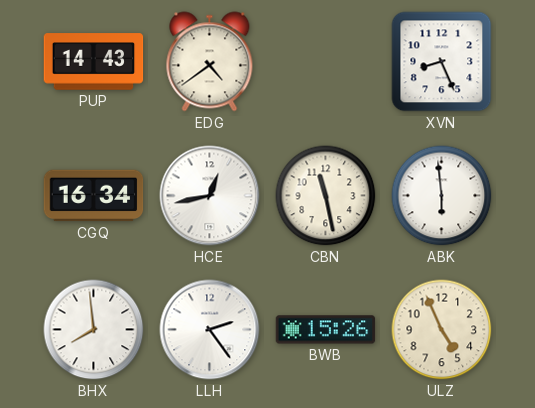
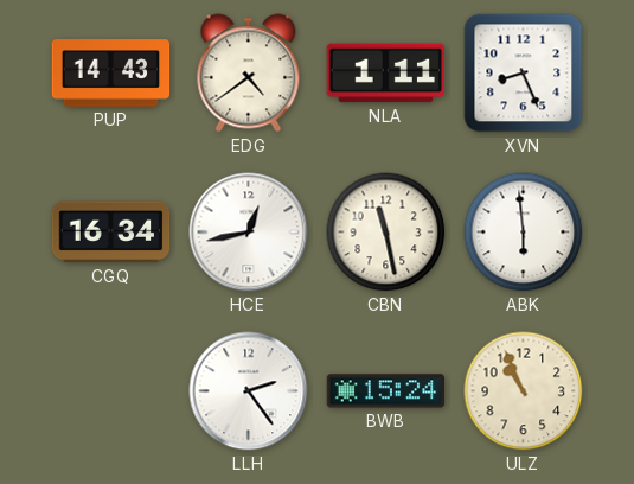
NLA: none -> 1:11
BHX: 7:59 -> none
BWB: 15:26 -> 15:24
ULZ: 4:56 -> 10:56
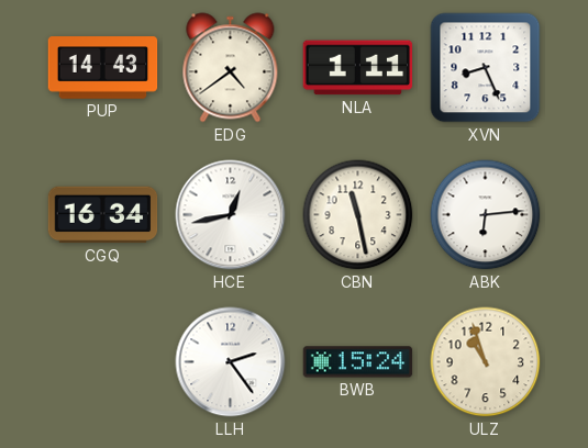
ABK: 5:59 -> 6:14
ULZ: 10:56 -> 10:57
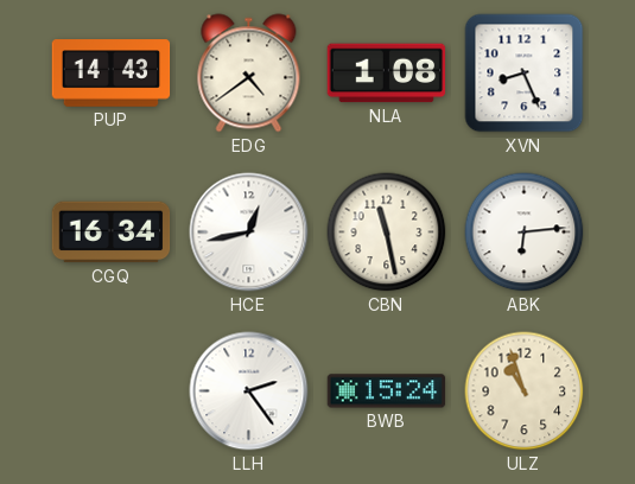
NLA: 1:11 -> 1:08
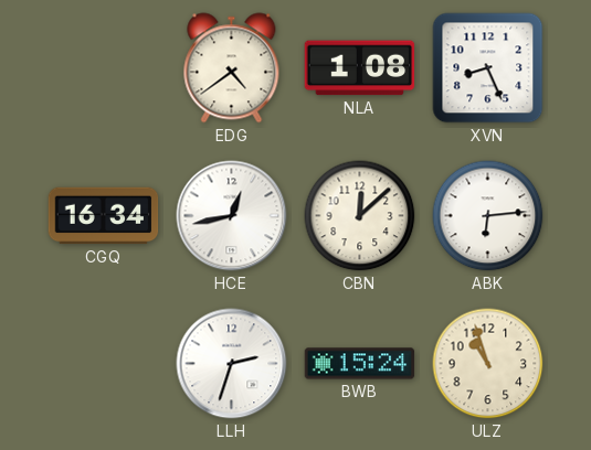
PUP: 14:43 -> none
CBN: 11:28 -> 12:08
LLH: 2:24 -> 2:33
